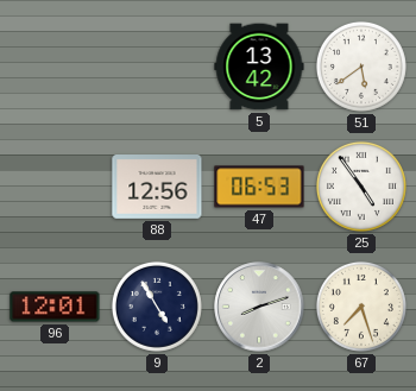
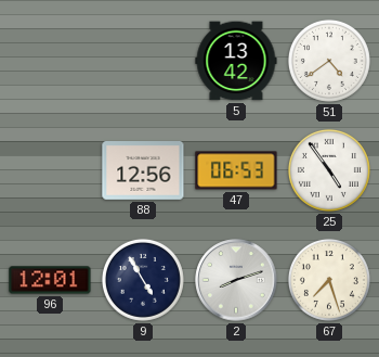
51: 5:39 -> 4:39
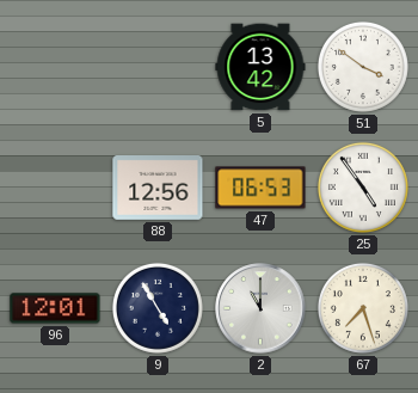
51: 4:39 -> 3:51
2: 8:12 -> 11:00
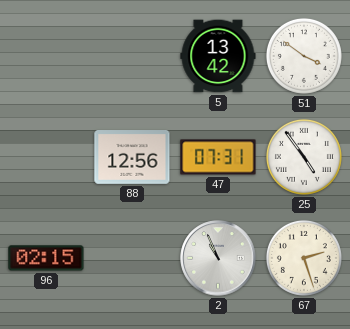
47: 06:53 -> 07:31
96: 12:01 -> 02:15
9: 4:55 -> none
2: 11:00 -> 10:56
67: 7:27 -> 2:27
